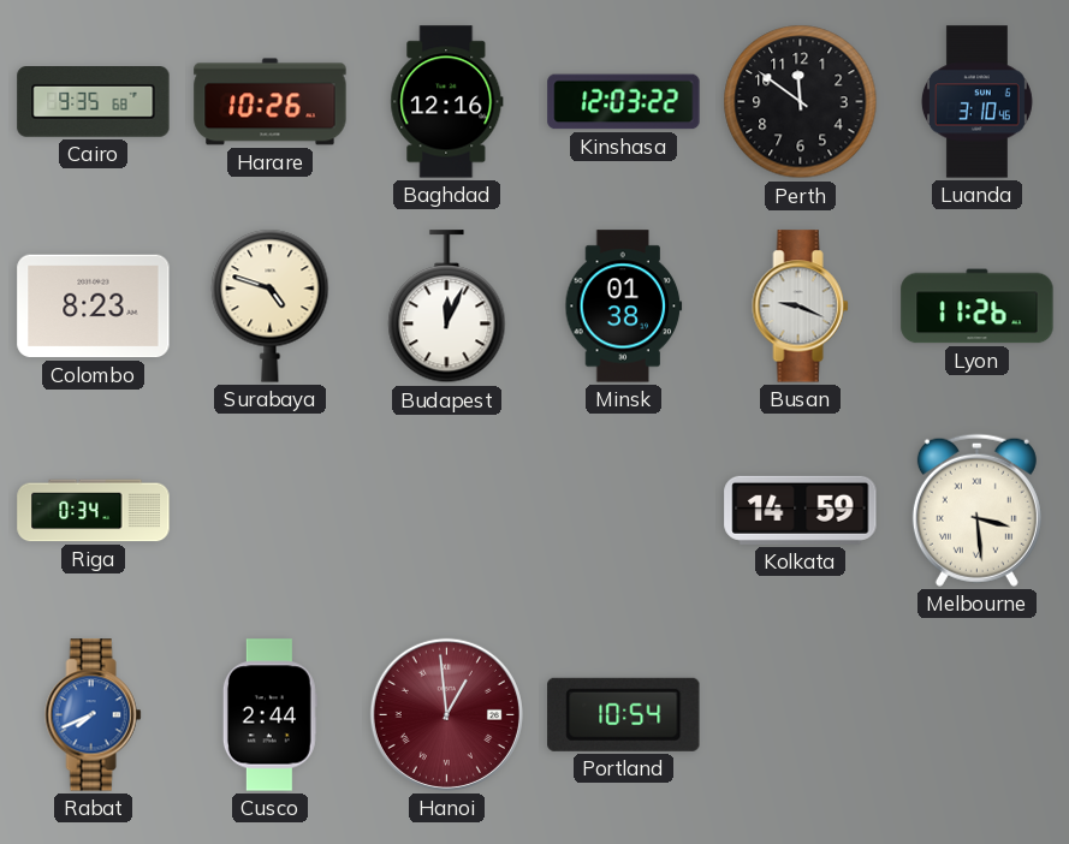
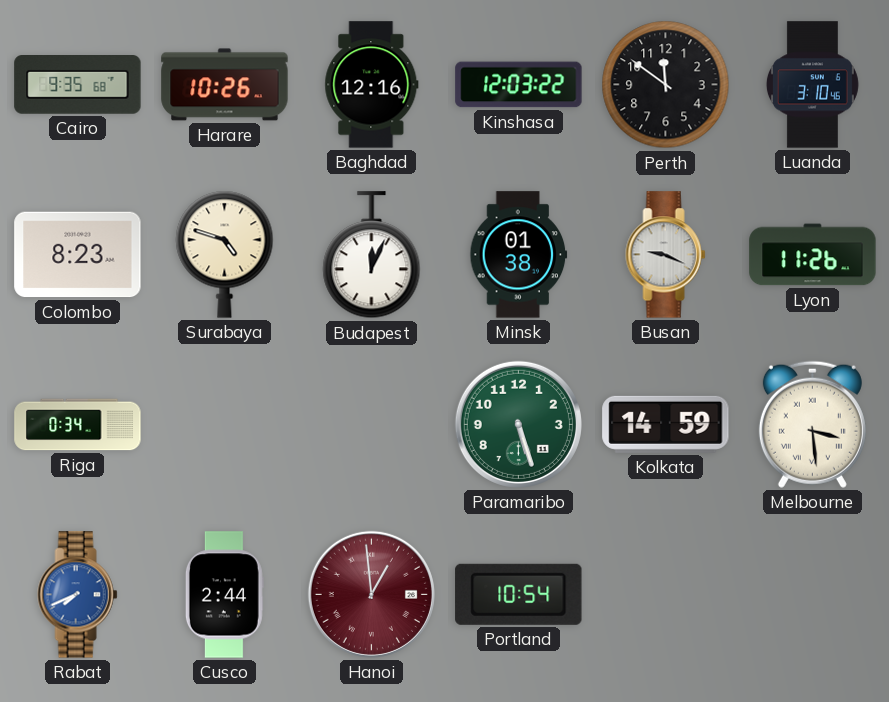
Paramaribo: none -> 5:27
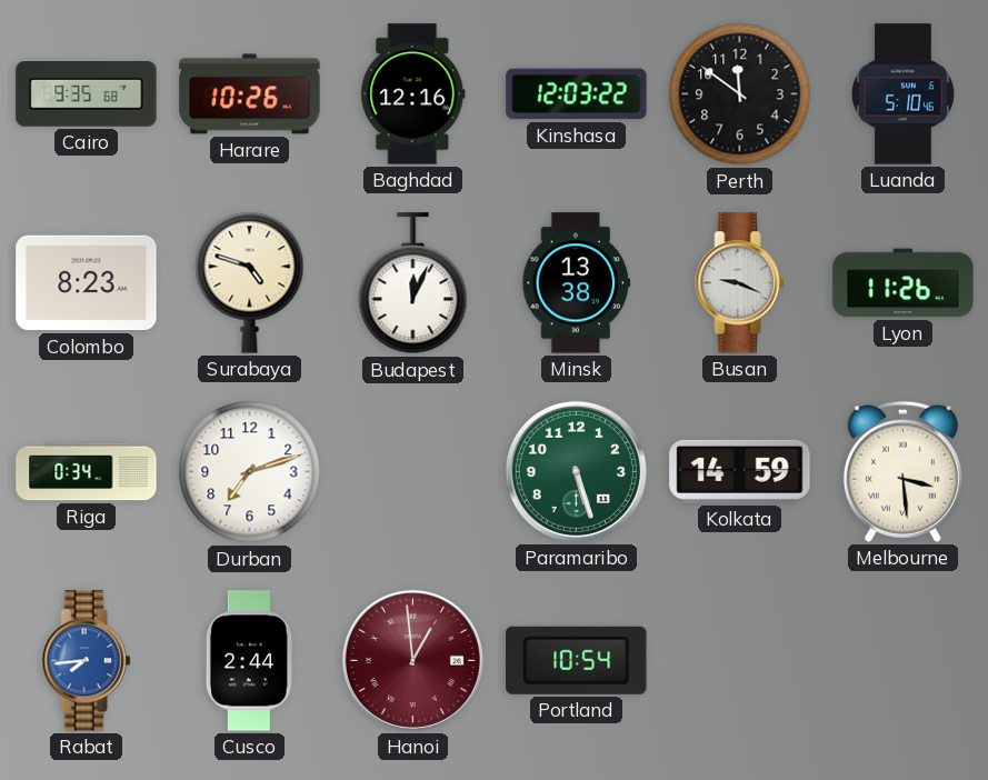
Luanda: 3:10 -> 5:10
Minsk: 01:38 -> 13:38
Durban: none -> 7:12
Rabat: 7:41 -> 7:44
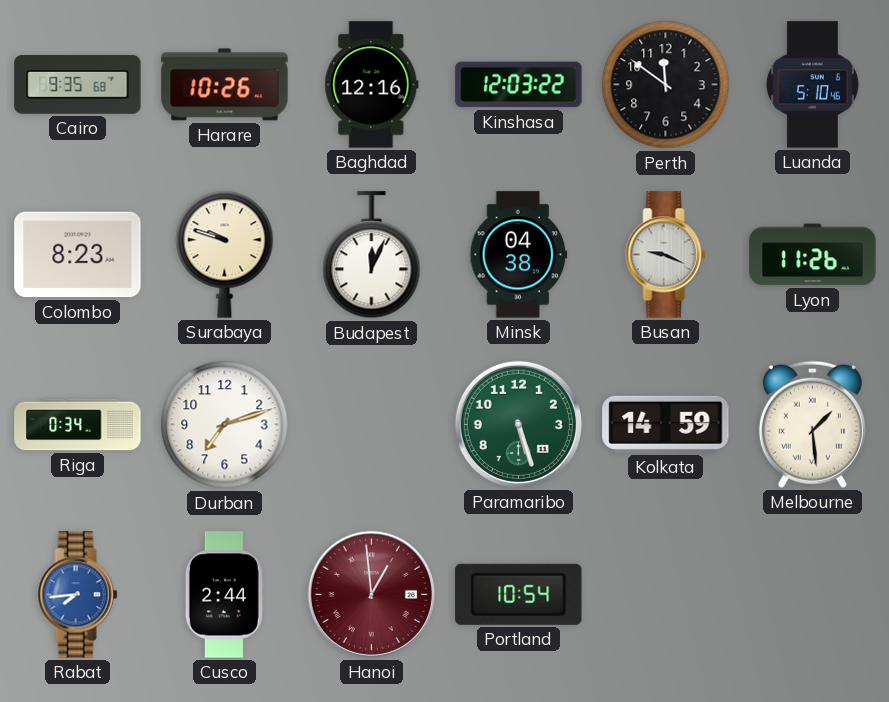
Surabaya: 4:48 -> 9:48
Minsk: 13:38 -> 04:38
Melbourne: 3:29 -> 1:29
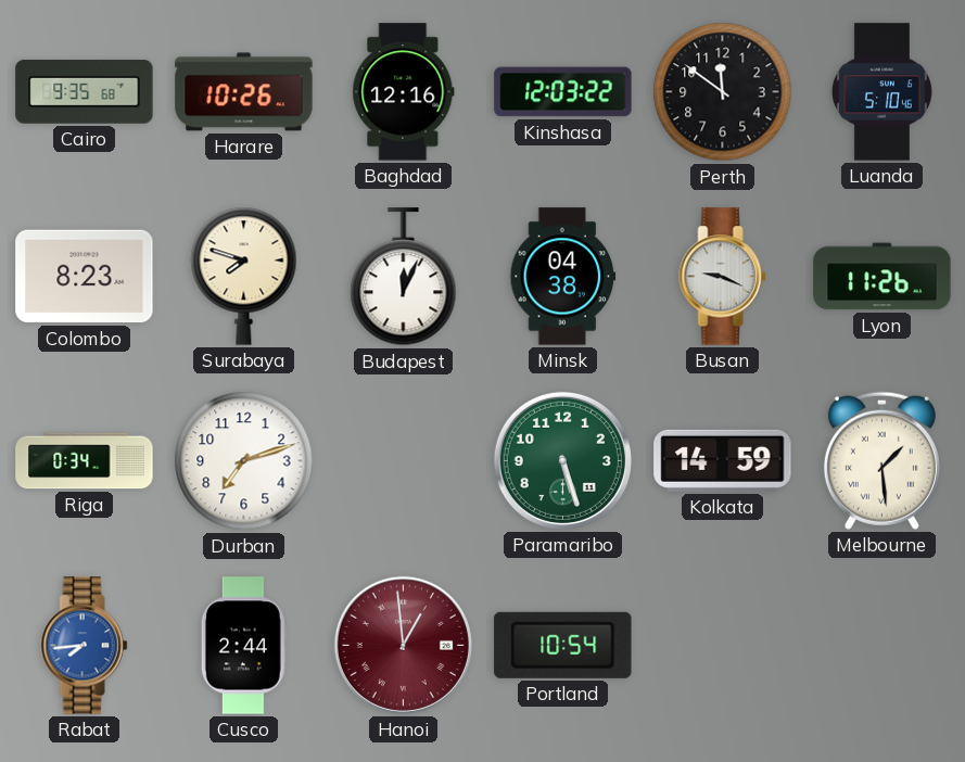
Surabaya: 9:48 -> 7:48
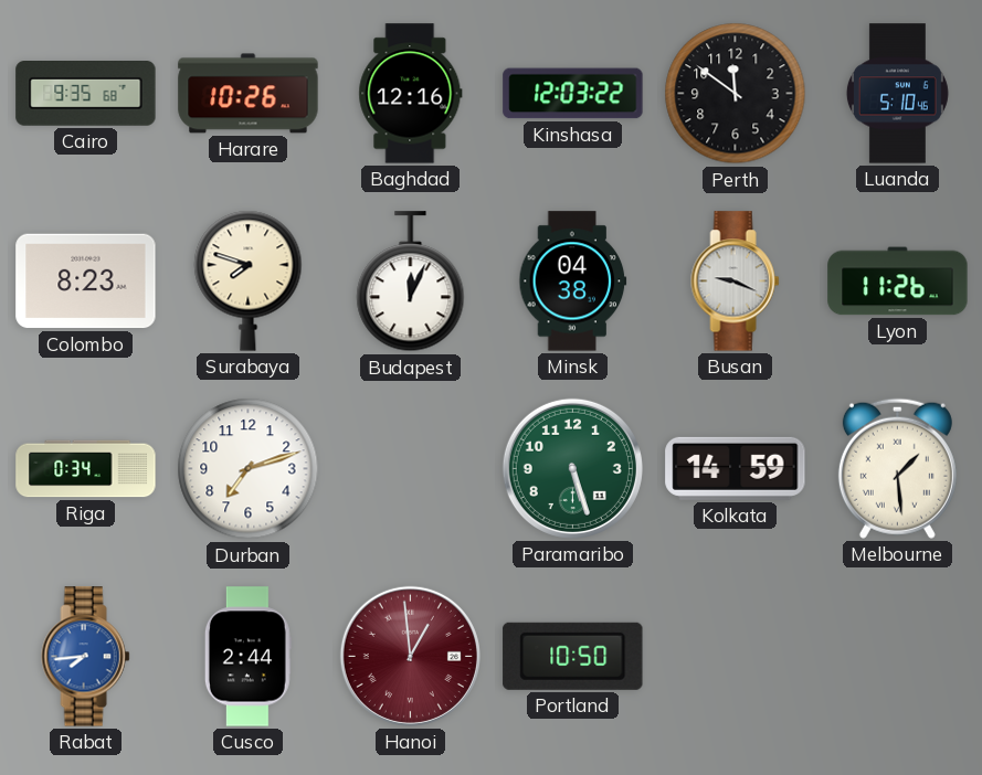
Portland: 10:54 -> 10:50
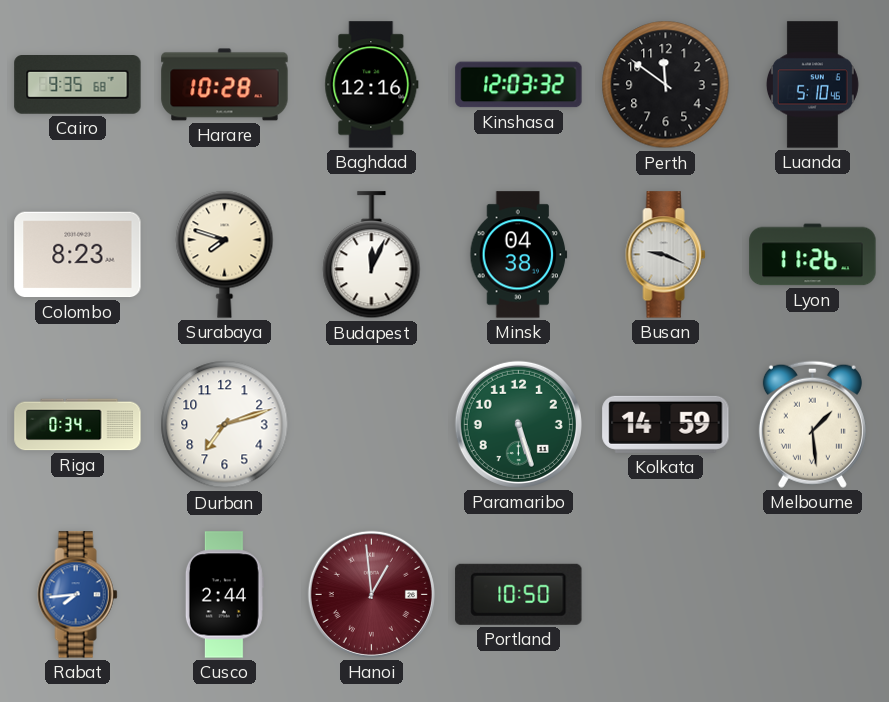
Harare: 10:26 -> 10:28
Kinshasa: 12:03:22 -> 12:03:32
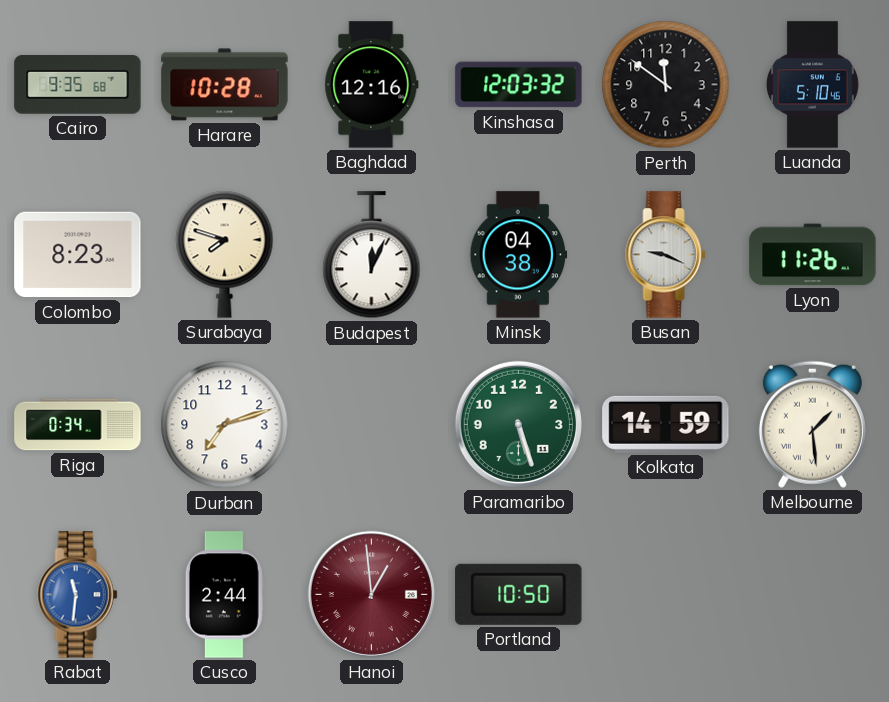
Rabat: 7:44 -> 11:31
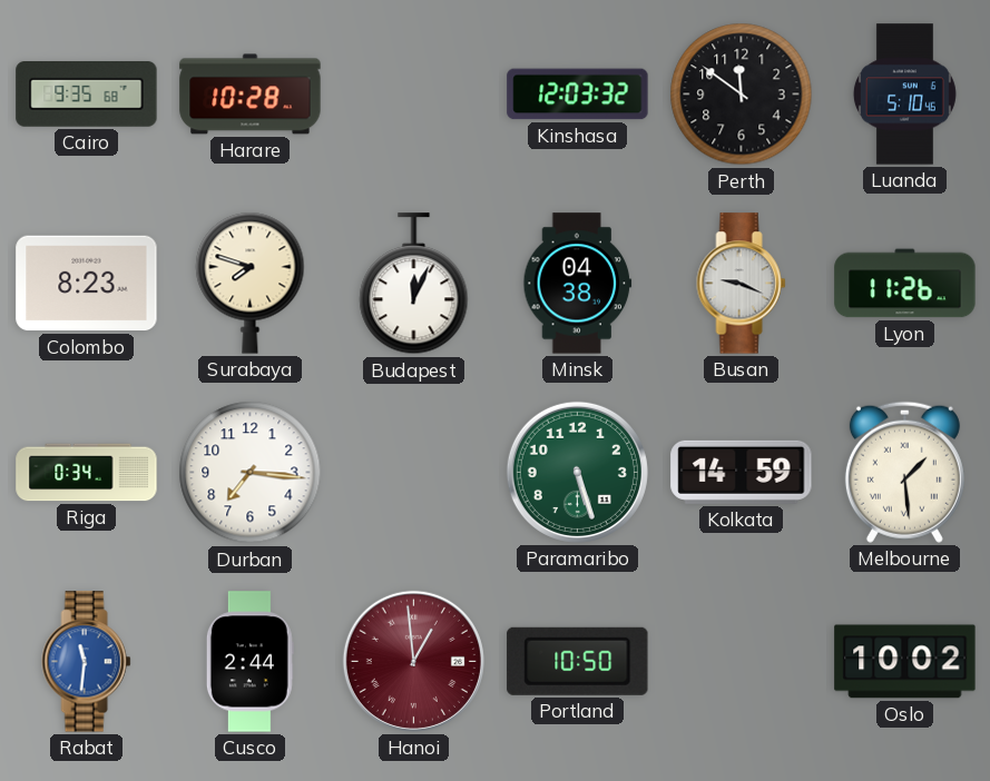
Baghdad: 12:16 -> none
Durban: 7:12 -> 7:16
Oslo: none -> 10:02
